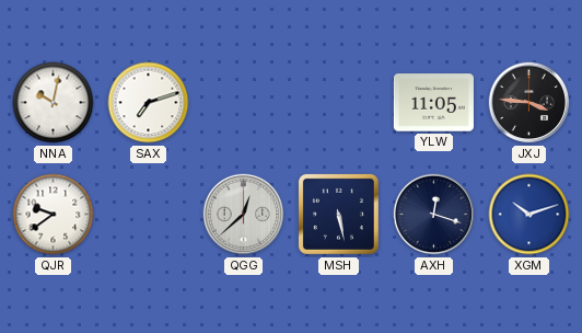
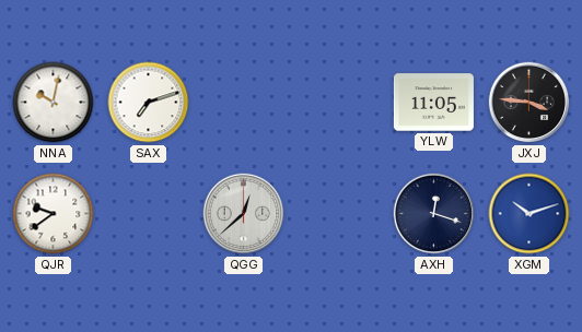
MSH: 5:28 -> none
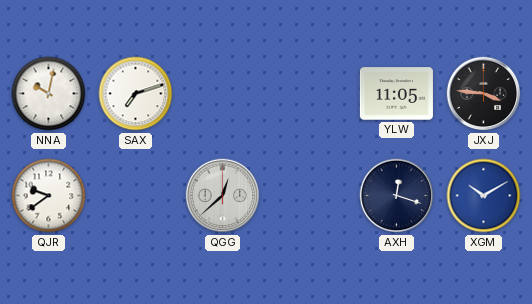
XGM: 10:12 -> 10:10
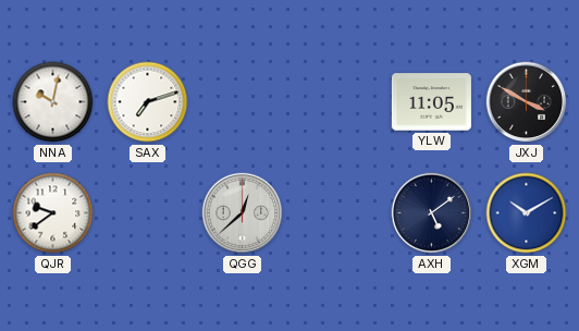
JXJ: 3:46 -> 3:50
AXH: 12:18 -> 5:09
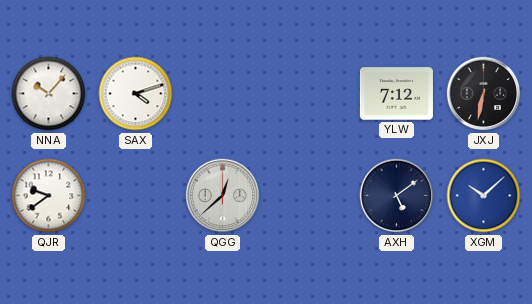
NNA: 10:02 -> 10:07
SAX: 7:12 -> 4:12
YLW: 11:05 -> 7:12
JXJ: 3:50 -> 6:32
XGM: 10:10 -> 10:08
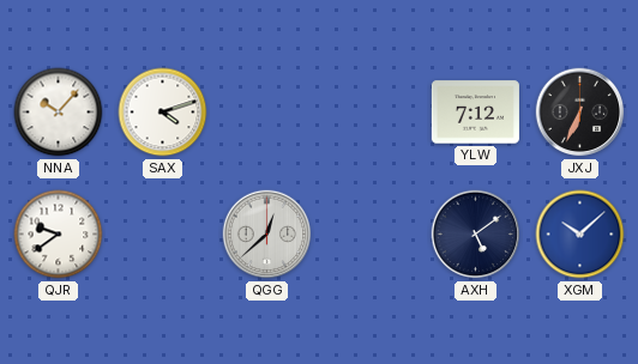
JXJ: 6:32 -> 6:34
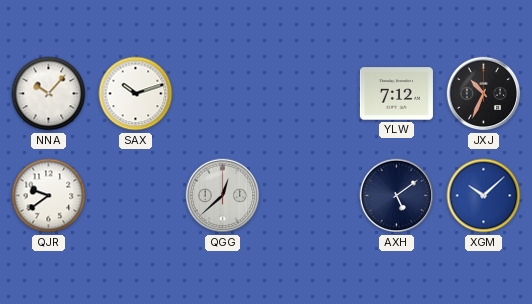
SAX: 4:12 -> 10:12
JXJ: 6:34 -> 10:34
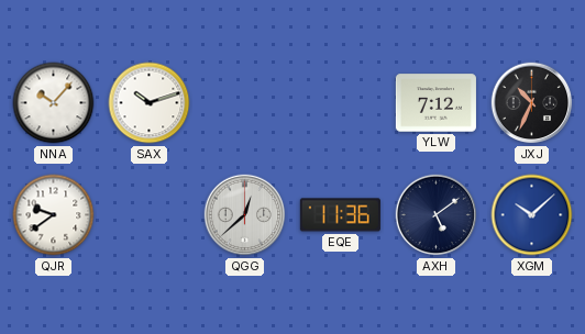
EQE: none -> 11:36
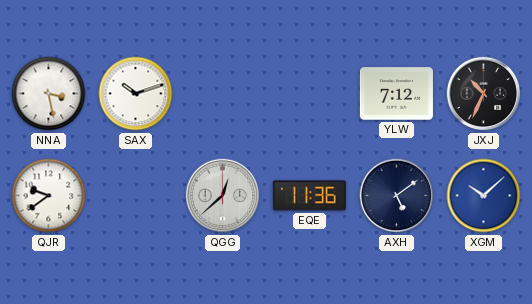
NNA: 10:07 -> 3:28
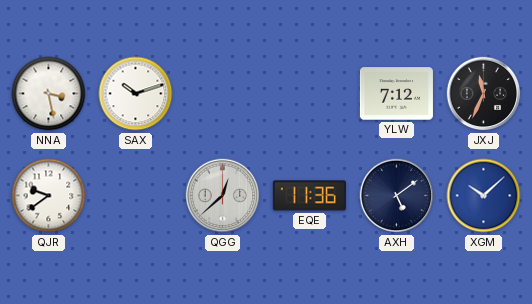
JXJ: 10:34 -> 11:34
